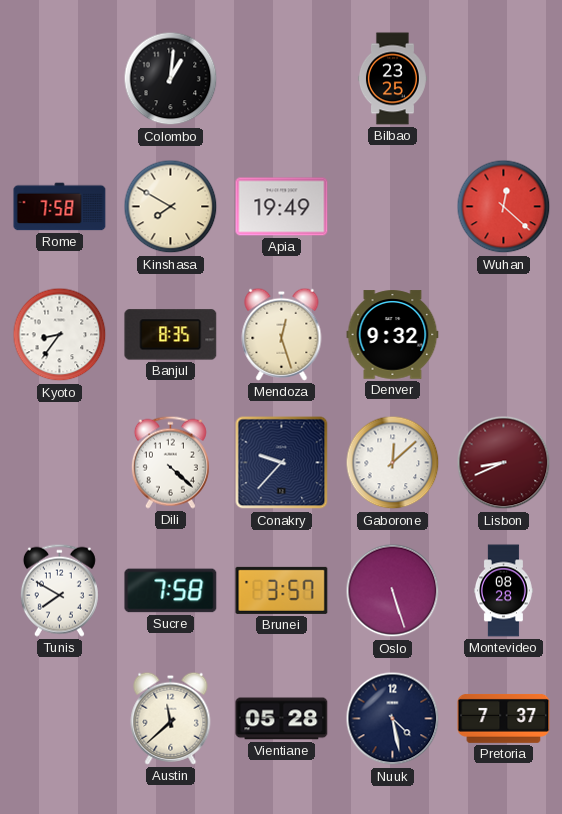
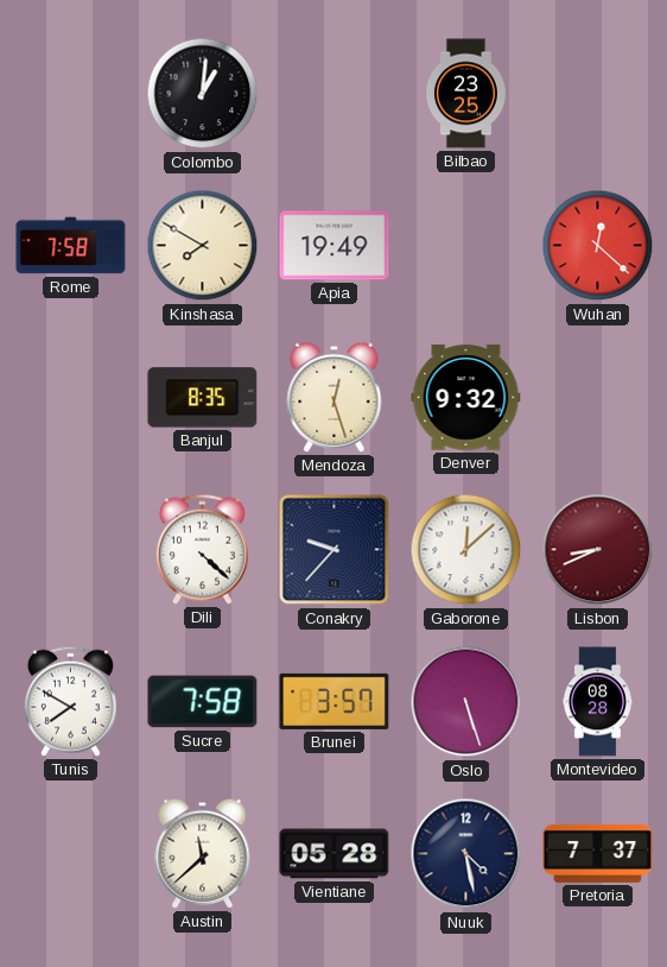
Kyoto: 8:36 -> none
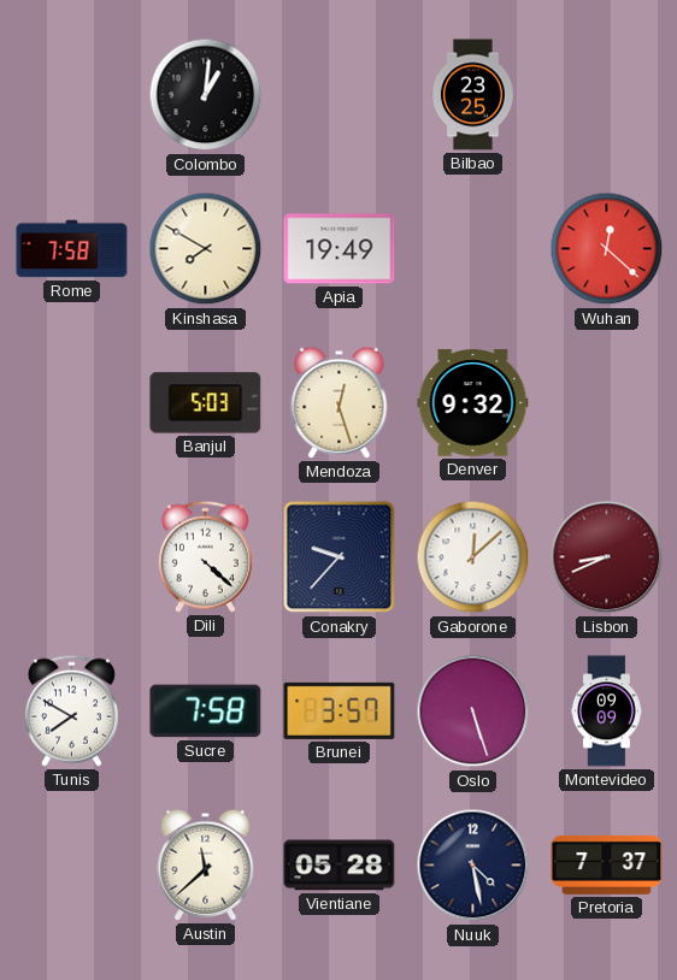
Banjul: 8:35 -> 5:03
Montevideo: 08:28 -> 09:09
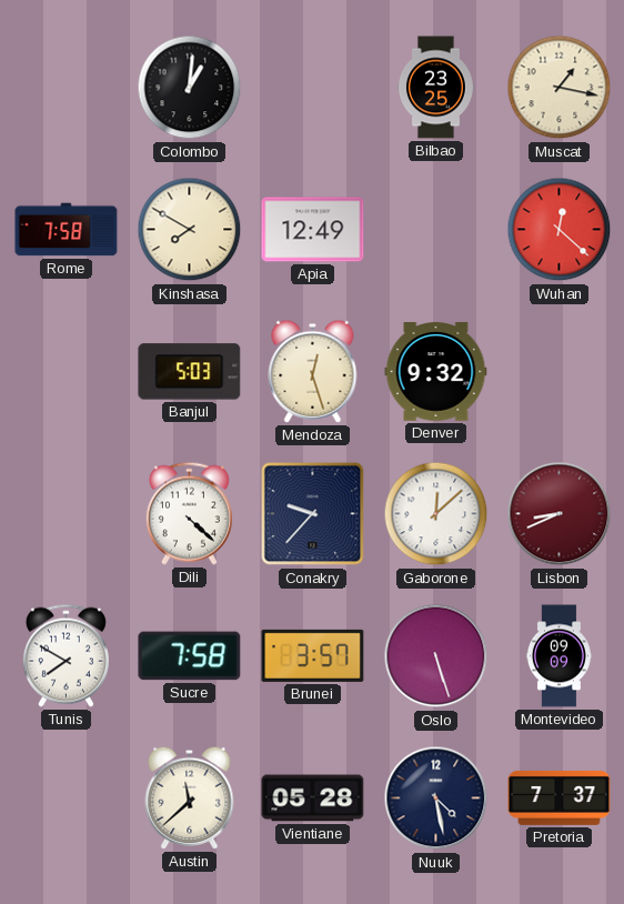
Muscat: none -> 1:17
Apia: 19:49 -> 12:49
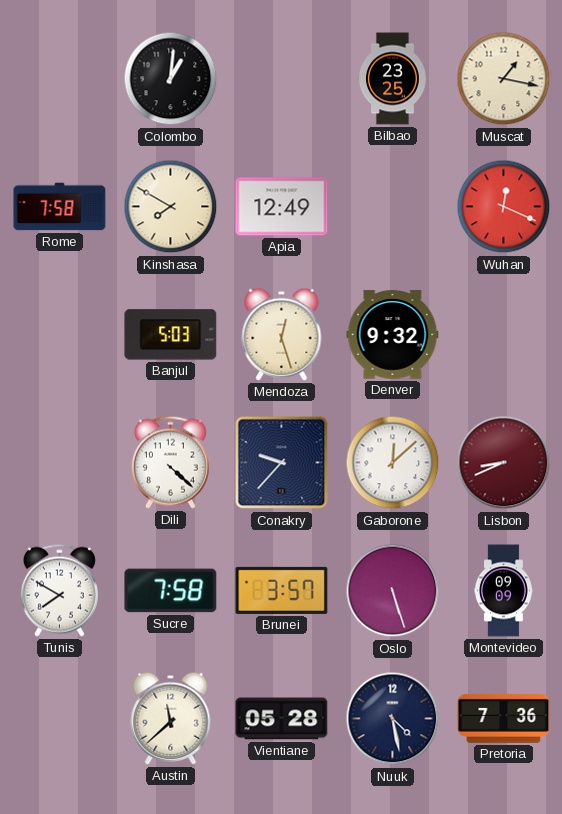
Wuhan: 12:22 -> 12:19
Pretoria: 7:37 -> 7:36
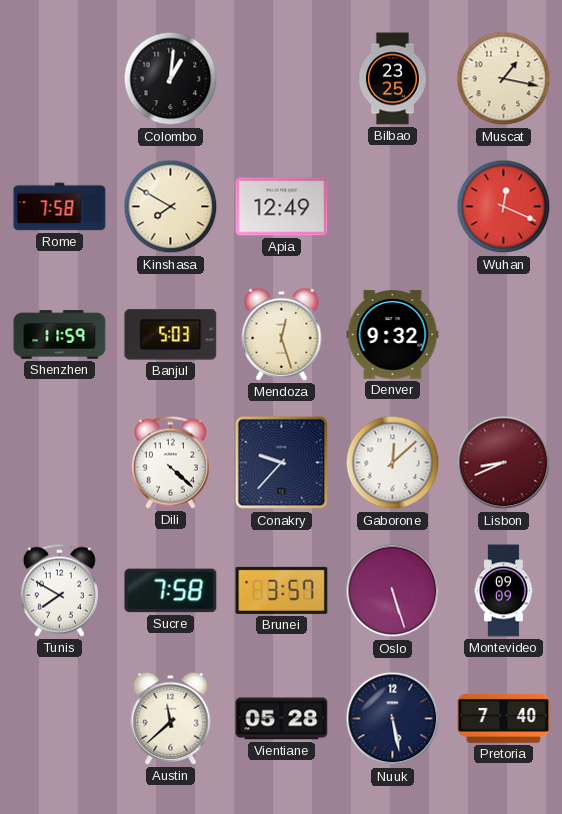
Shenzhen: none -> 11:59
Nuuk: 4:28 -> 5:28
Pretoria: 7:36 -> 7:40
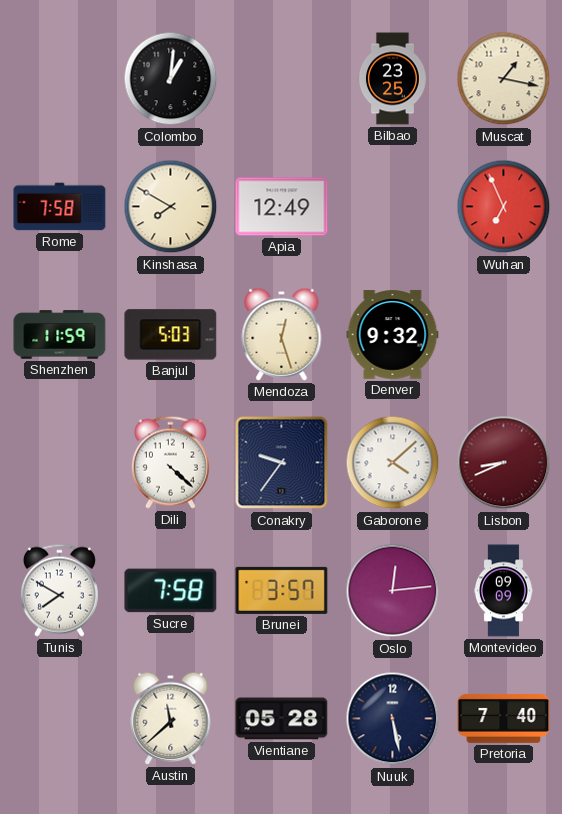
Wuhan: 12:19 -> 6:56
Conakry: 9:37 -> 9:36
Gaborone: 12:08 -> 4:08
Oslo: 5:27 -> 12:14
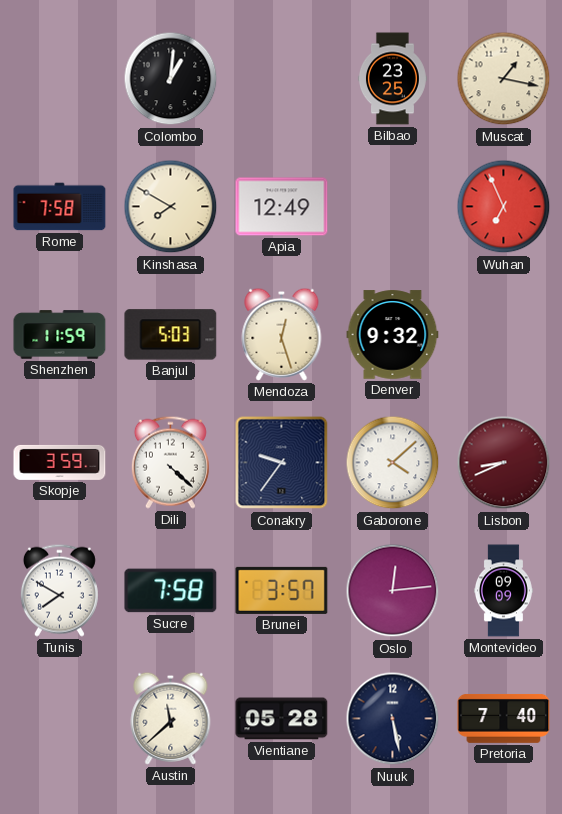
Skopje: none -> 3:59
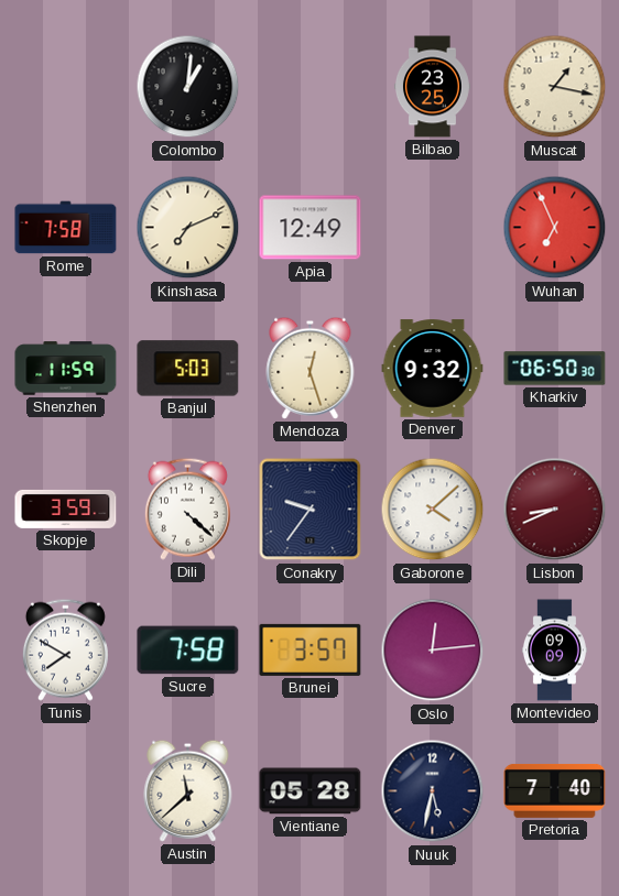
Kinshasa: 7:50 -> 7:11
Kharkiv: none -> 06:50
Nuuk: 5:28 -> 5:32
